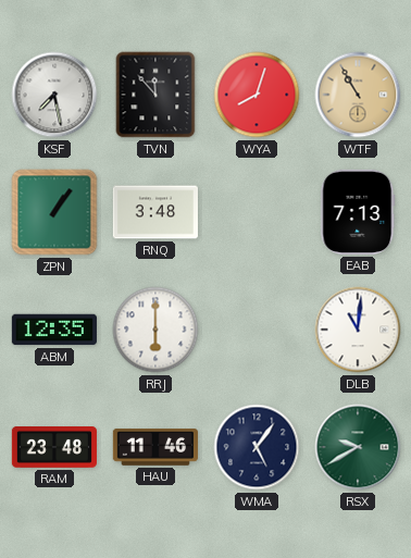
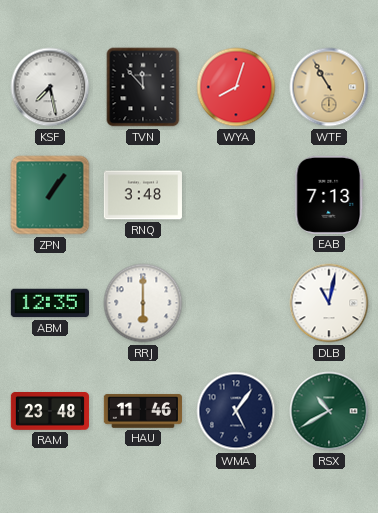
DLB: 11:01 -> 11:02
RSX: 9:40 -> 10:40
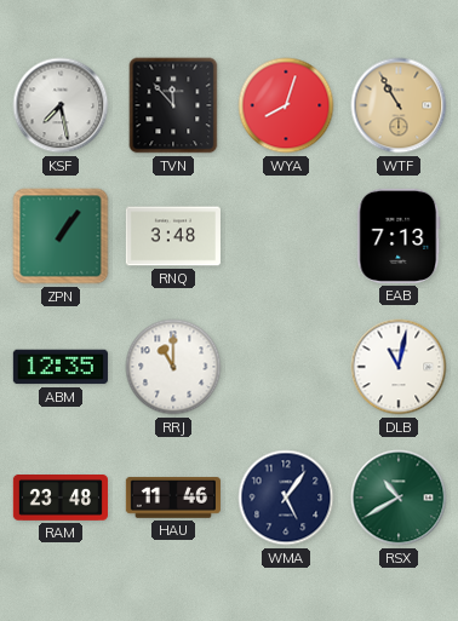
RRJ: 6:00 -> 11:00
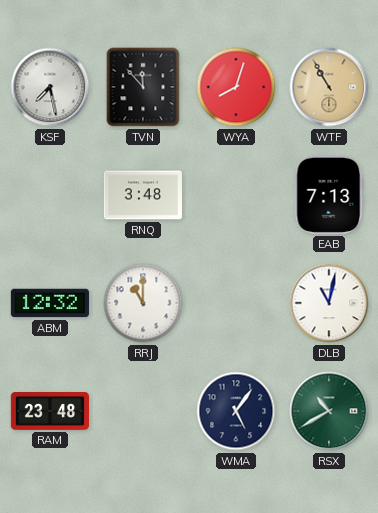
ZPN: 1:06 -> none
ABM: 12:35 -> 12:32
HAU: 11:46 -> none
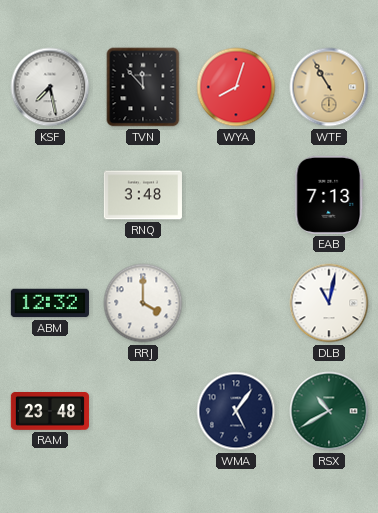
RRJ: 11:00 -> 4:00
